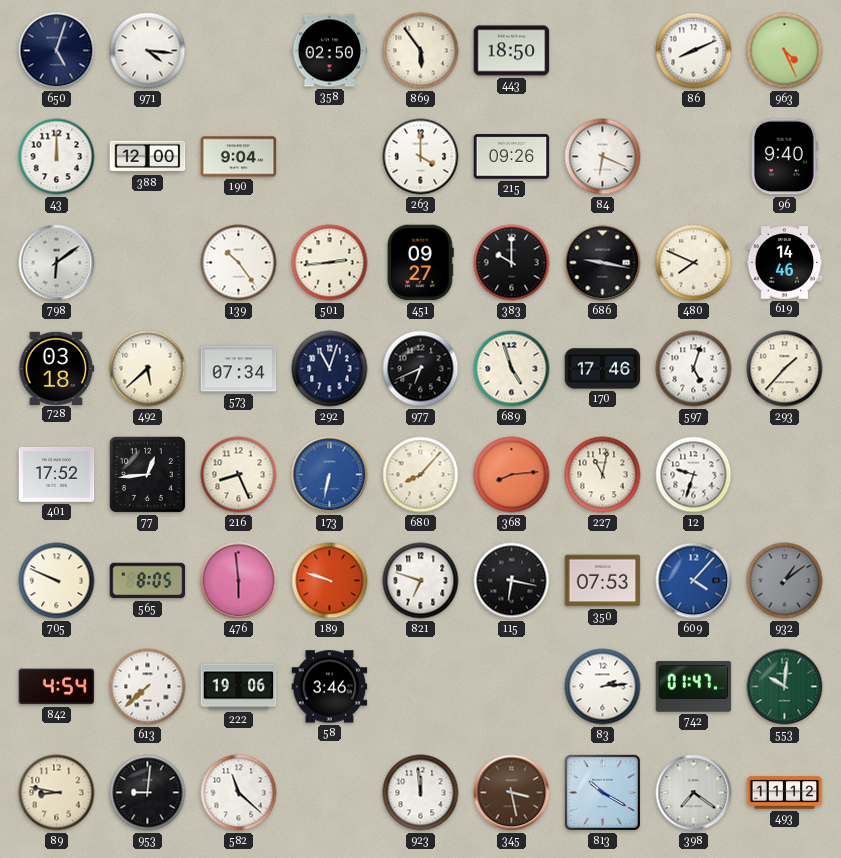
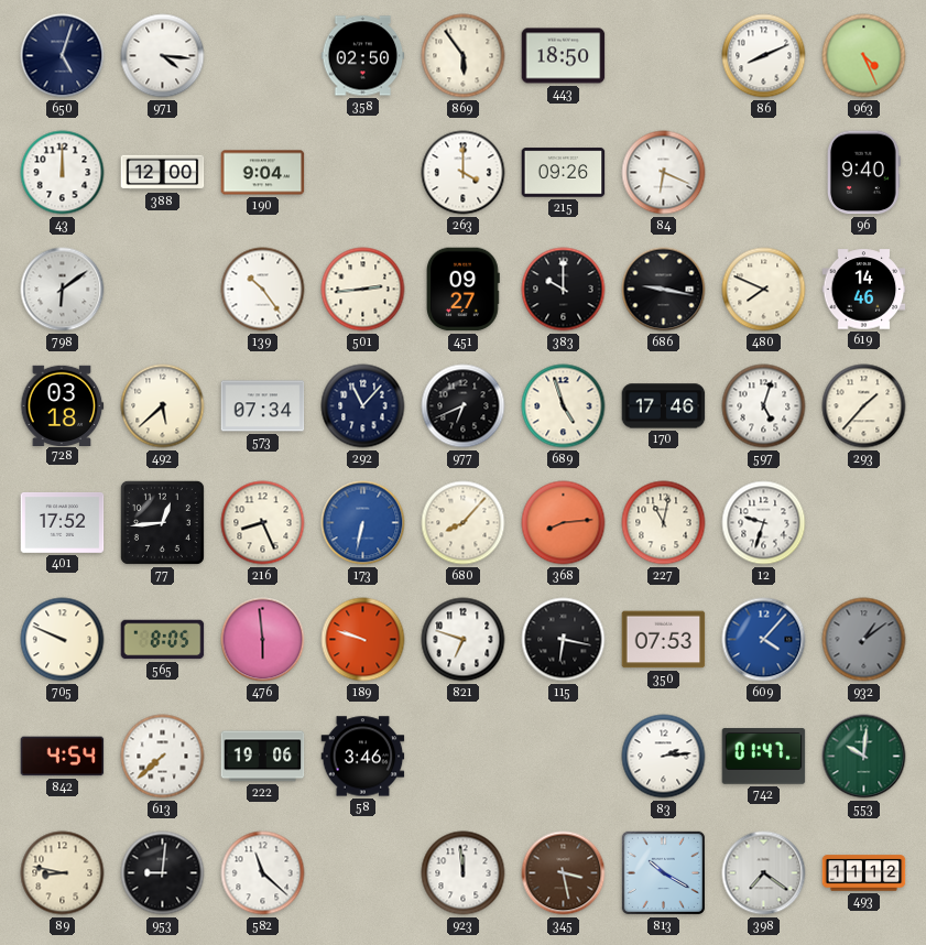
292: 11:03 -> 11:07
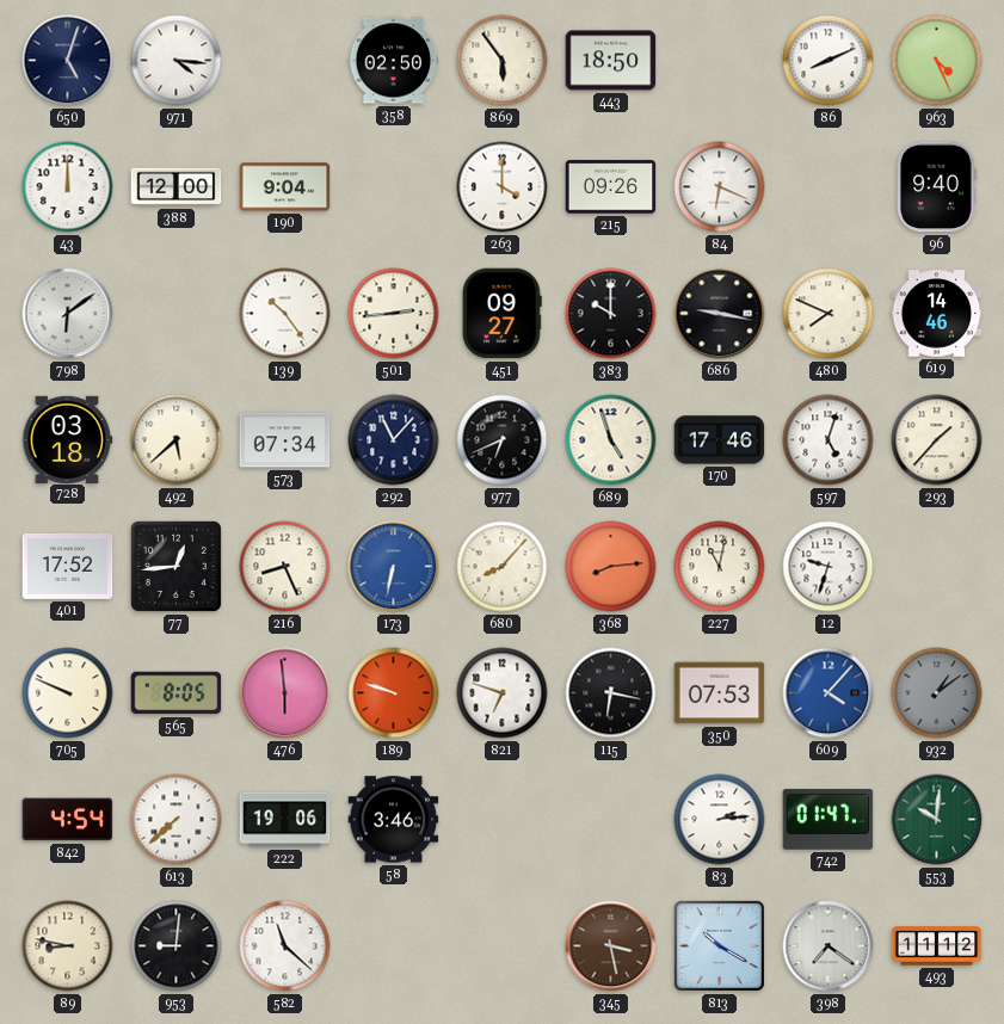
923: 11:59 -> none
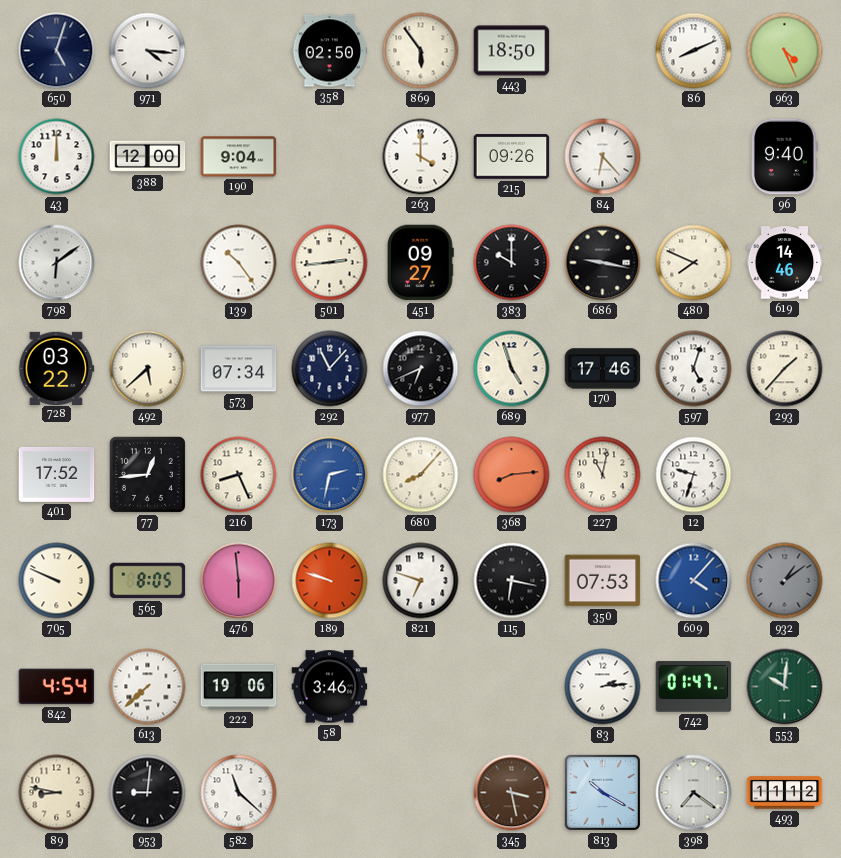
84: 6:19 -> 6:23
728: 03:18 -> 03:22
173: 6:32 -> 2:32
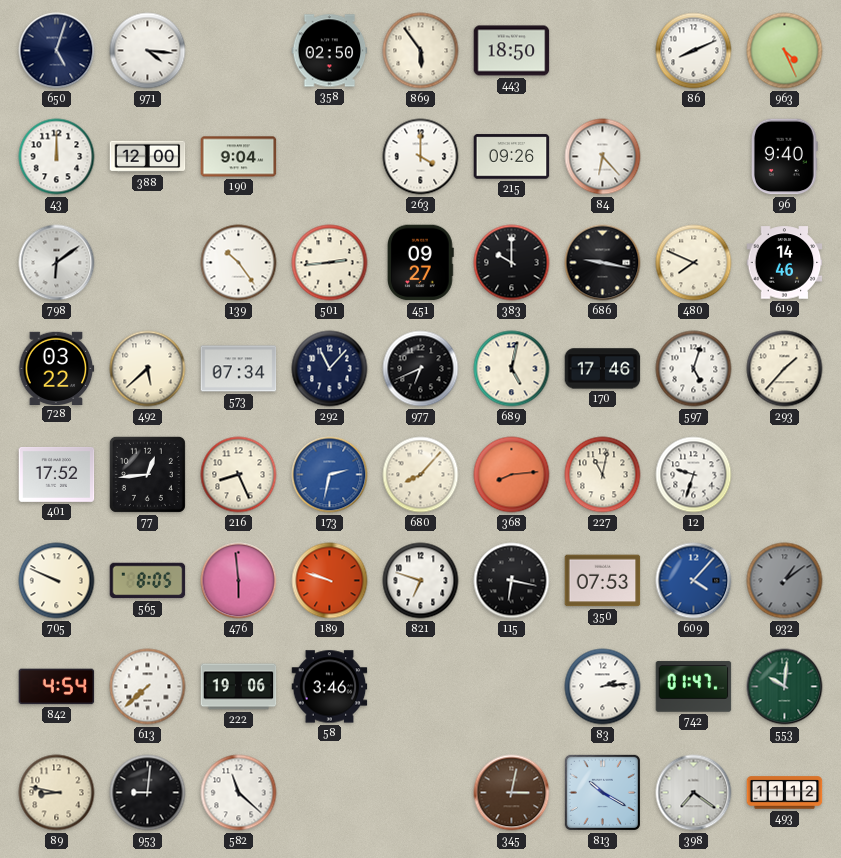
689: 4:57 -> 5:02
345: 3:28 -> 3:02
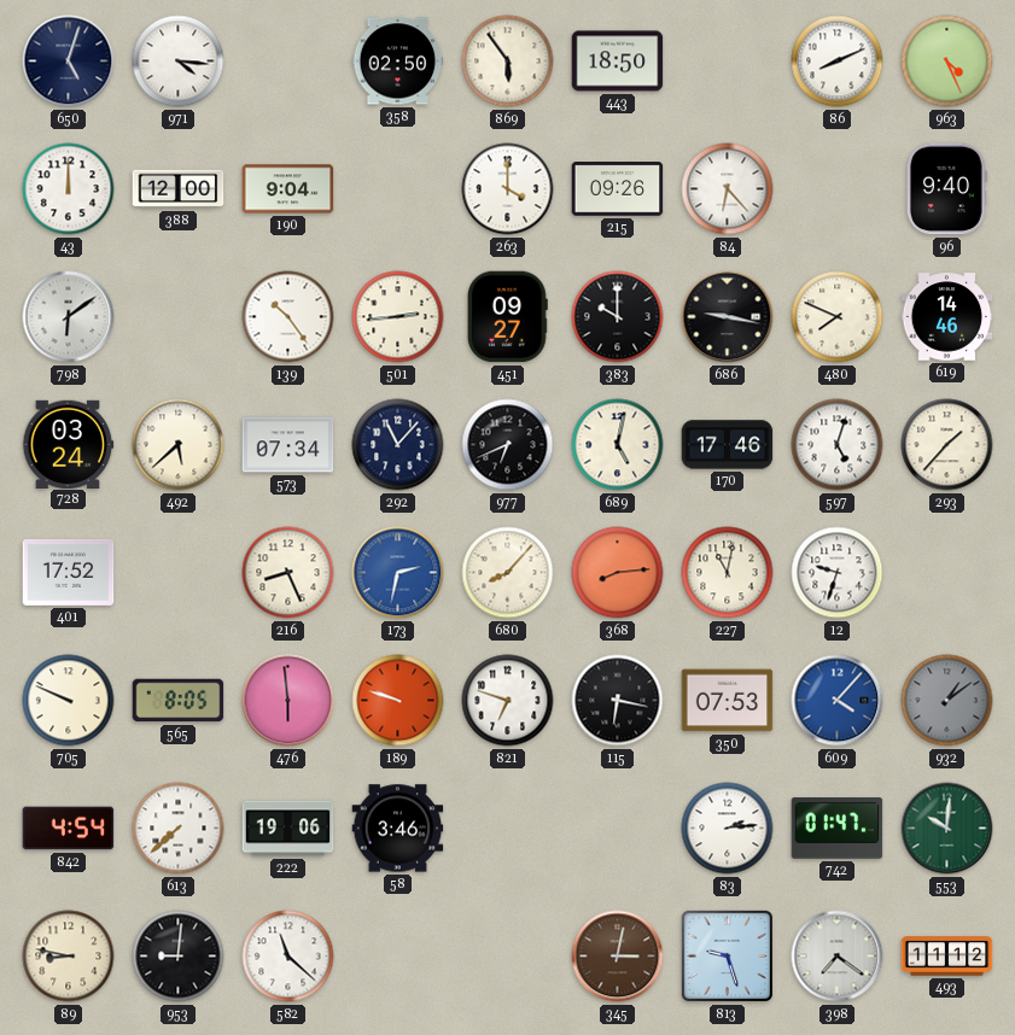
728: 03:22 -> 03:24
77: 12:44 -> none
813: 10:20 -> 9:27
